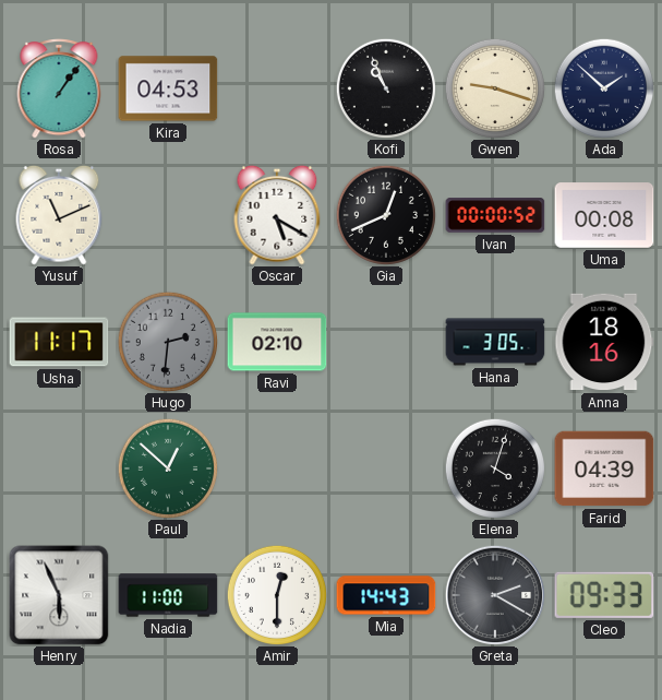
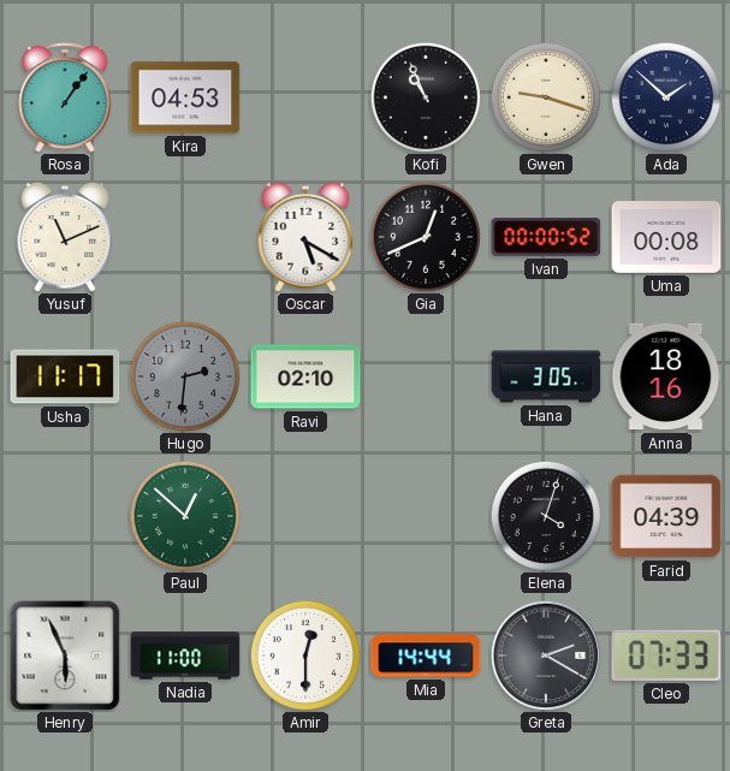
Mia: 14:43 -> 14:44
Cleo: 09:33 -> 07:33
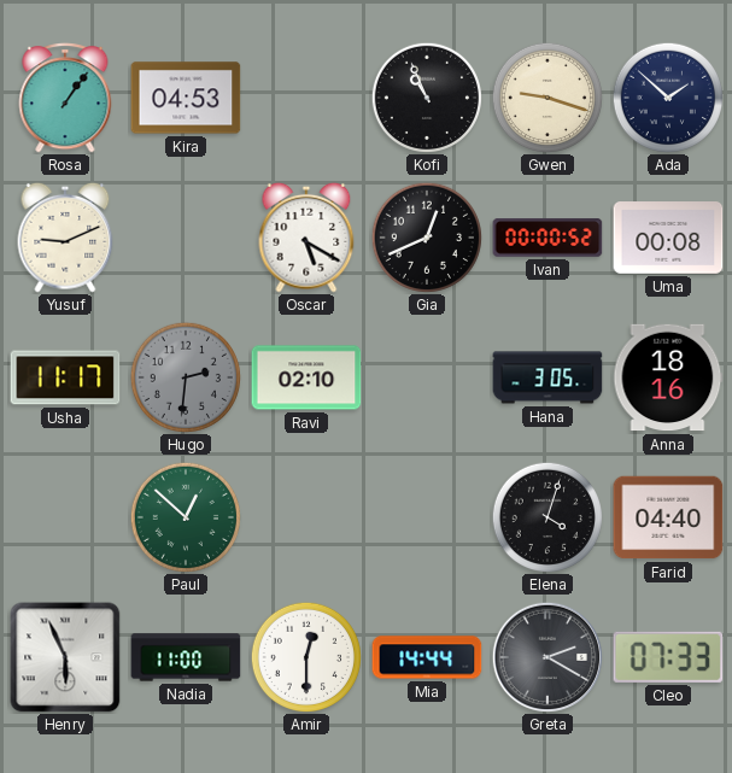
Yusuf: 11:11 -> 9:11
Farid: 04:39 -> 04:40
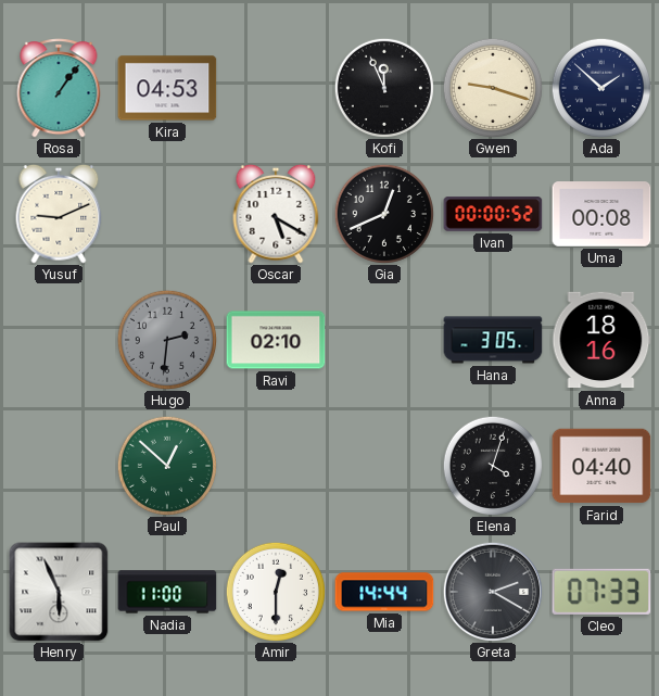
Kofi: 10:56 -> 11:56
Usha: 11:17 -> none
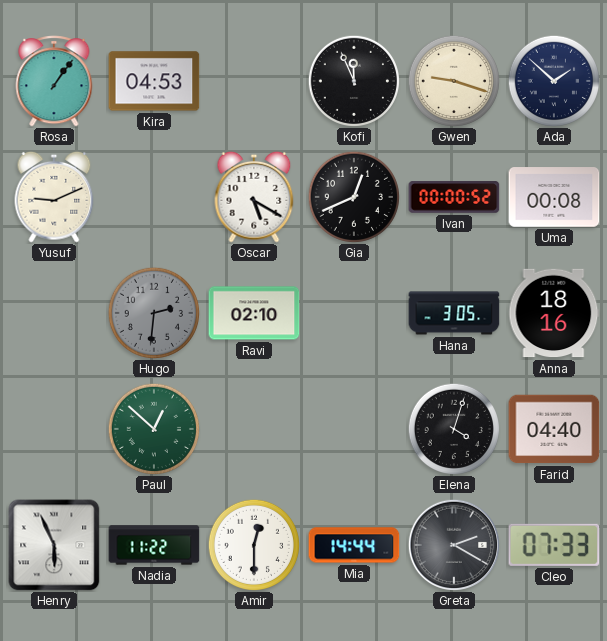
Nadia: 11:00 -> 11:22
